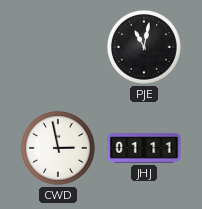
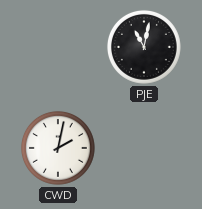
CWD: 2:58 -> 2:02
JHJ: 01:11 -> none
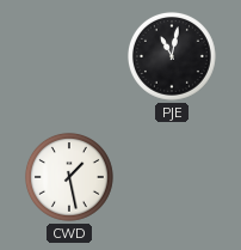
CWD: 2:02 -> 1:28
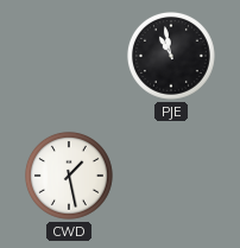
PJE: 11:02 -> 10:58
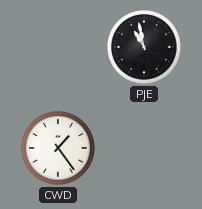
CWD: 1:28 -> 1:24
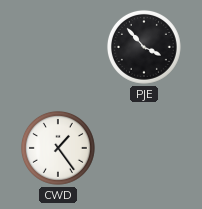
PJE: 10:58 -> 3:53
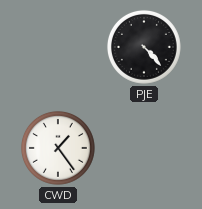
PJE: 3:53 -> 4:23
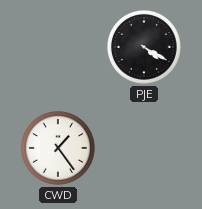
PJE: 4:23 -> 4:20
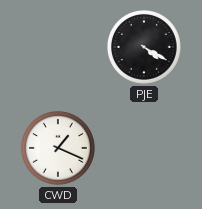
CWD: 1:24 -> 1:19
